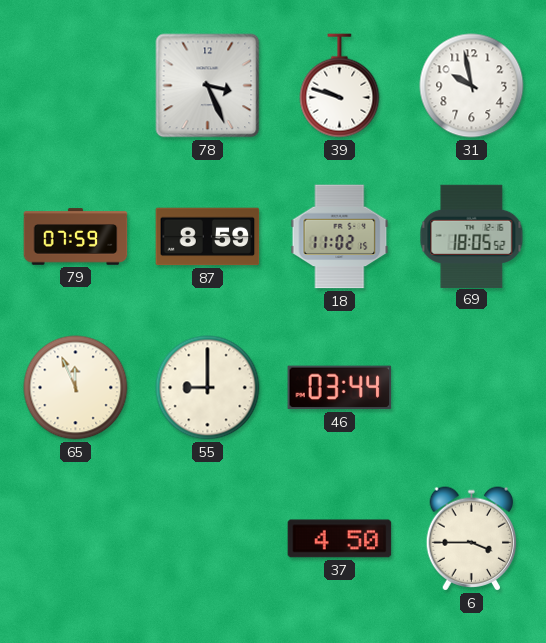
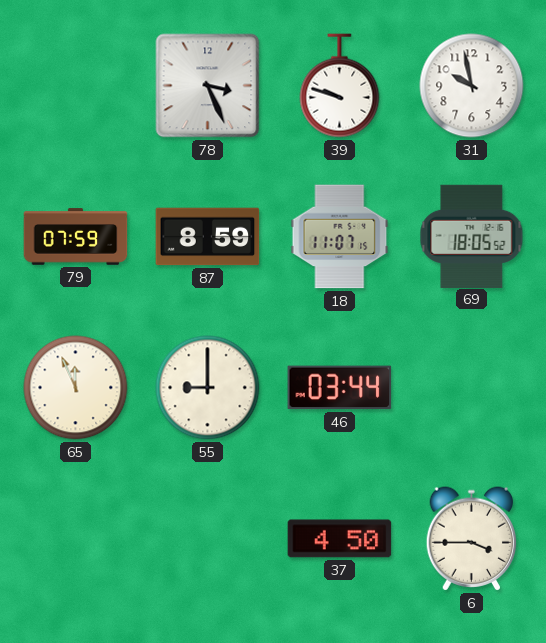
18: 11:02 -> 11:07
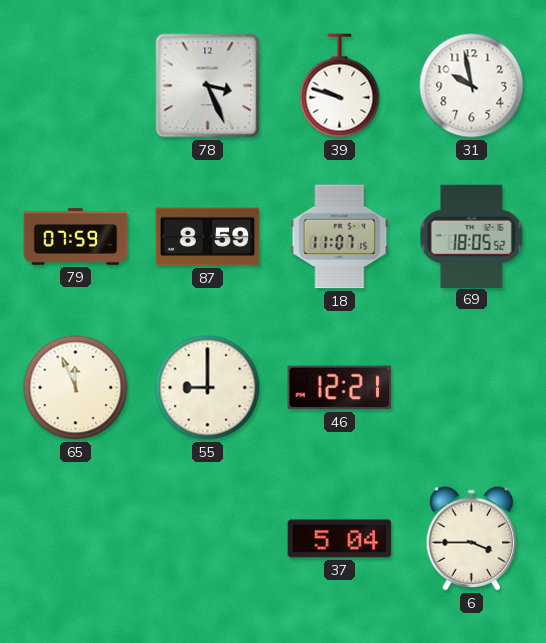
46: 03:44 -> 12:21
37: 4:50 -> 5:04
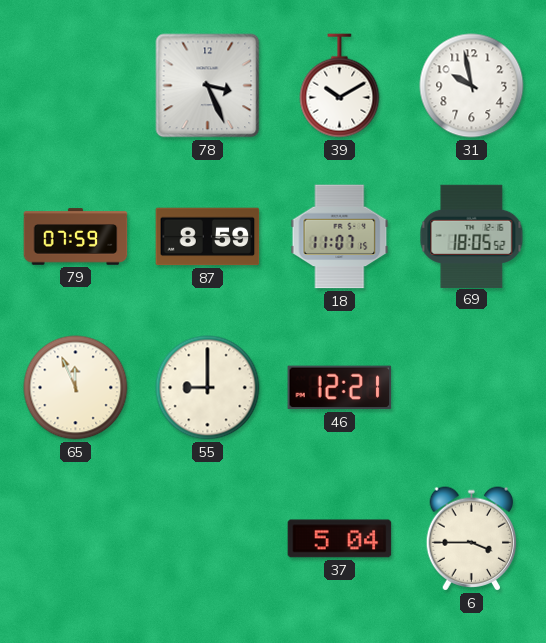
39: 9:48 -> 10:10
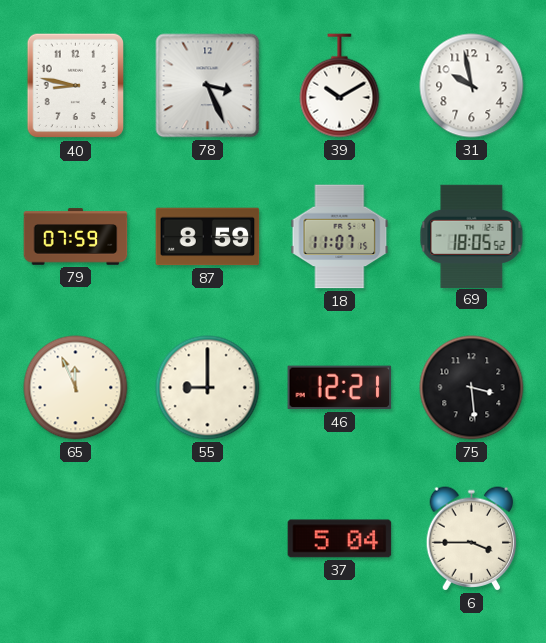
40: none -> 8:47
75: none -> 3:29
